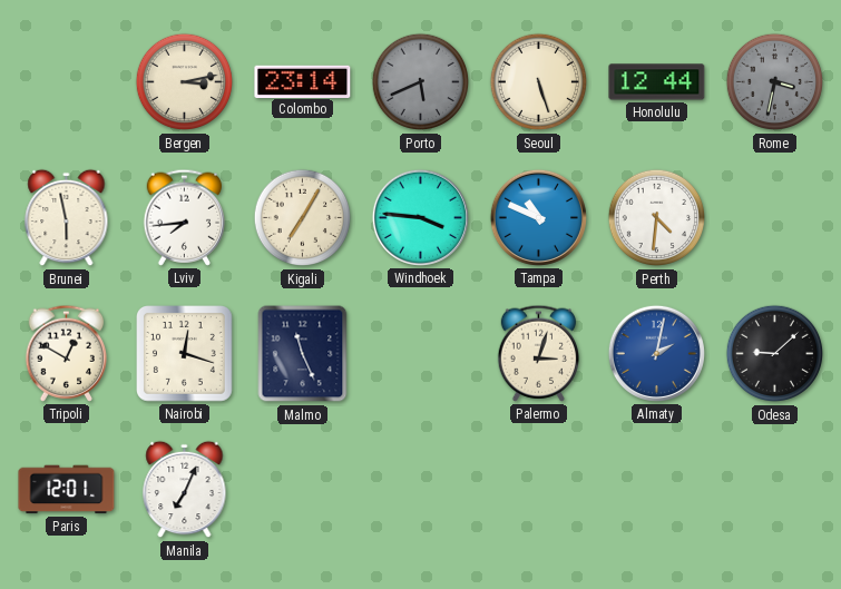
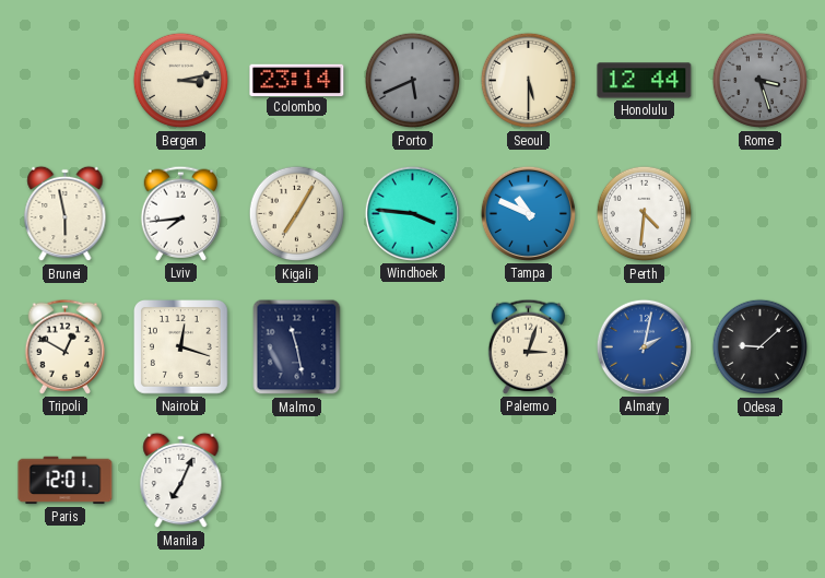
Seoul: 5:27 -> 5:30
Rome: 3:32 -> 3:27
Malmo: 11:26 -> 11:28
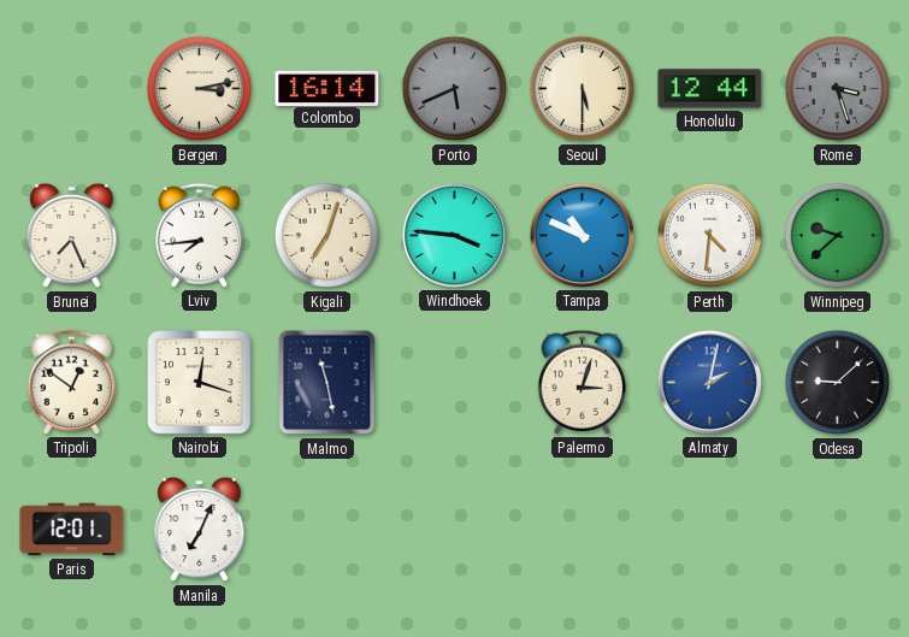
Colombo: 23:14 -> 16:14
Brunei: 5:58 -> 7:26
Kigali: 7:05 -> 7:03
Winnipeg: none -> 9:38
Tripoli: 12:50 -> 12:51
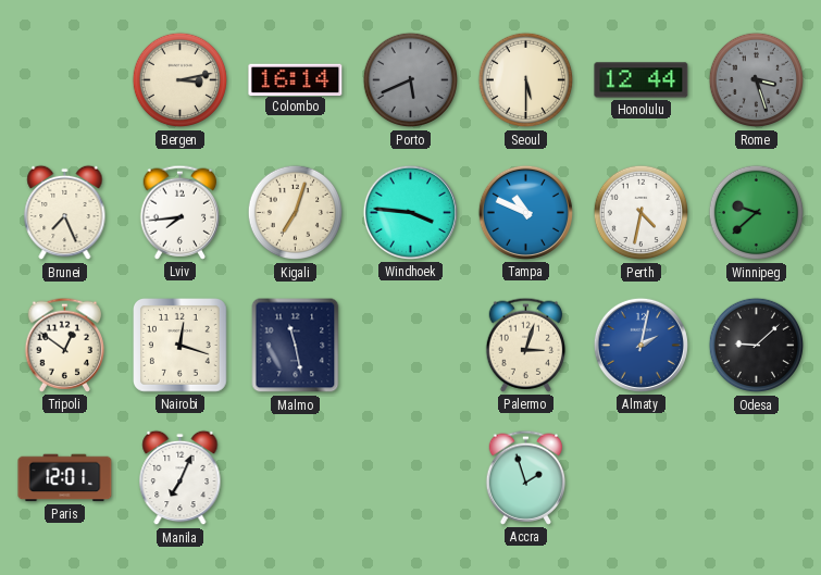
Perth: 4:31 -> 4:32
Accra: none -> 1:57
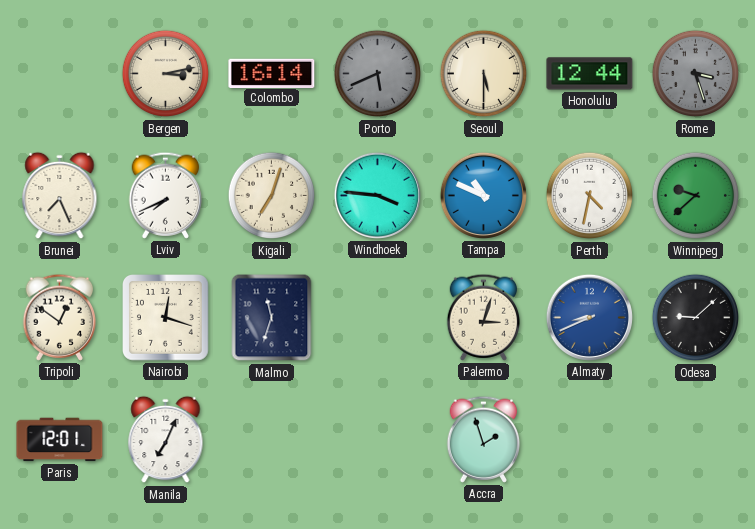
Lviv: 7:44 -> 7:41
Malmo: 11:28 -> 11:33
Almaty: 2:02 -> 8:41
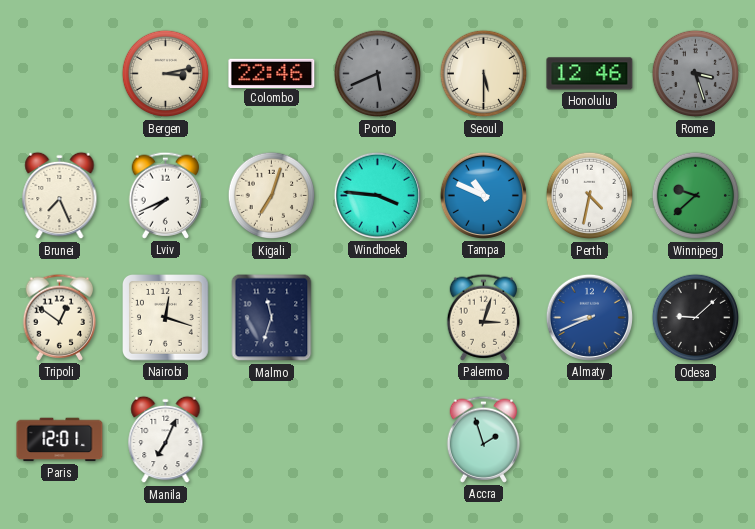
Colombo: 16:14 -> 22:46
Honolulu: 12:44 -> 12:46
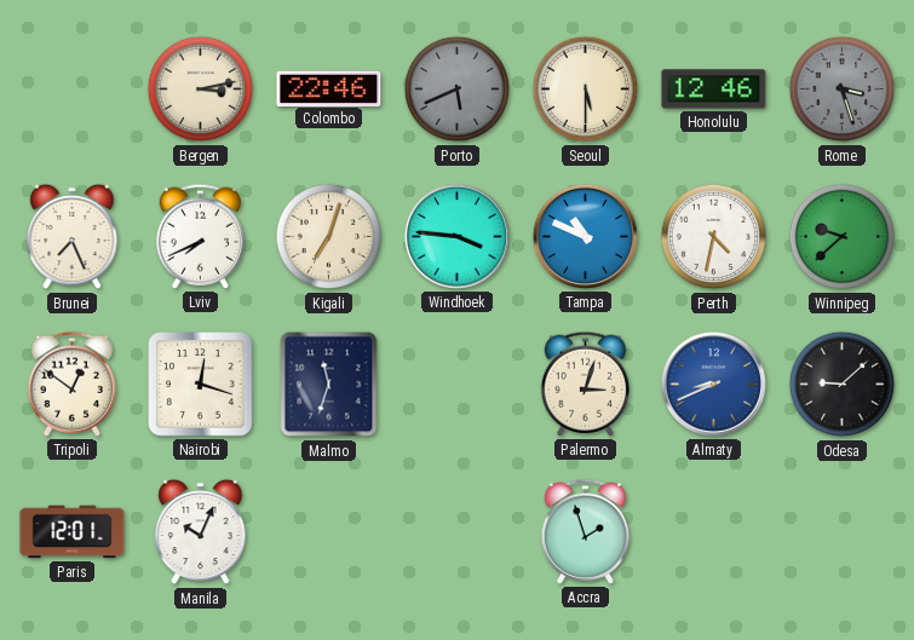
Manila: 7:04 -> 10:04
